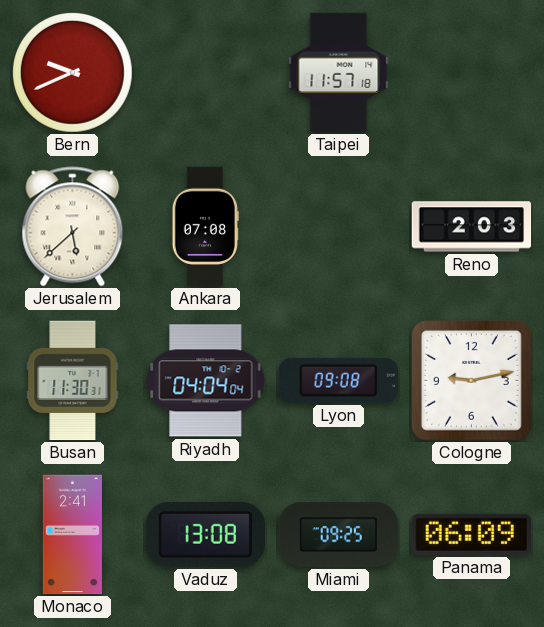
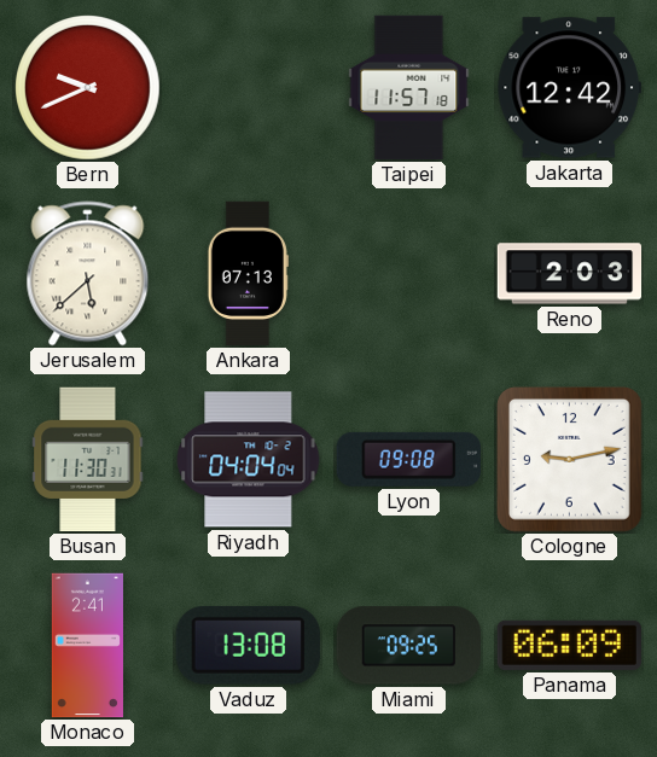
Jakarta: none -> 12:42
Ankara: 07:08 -> 07:13
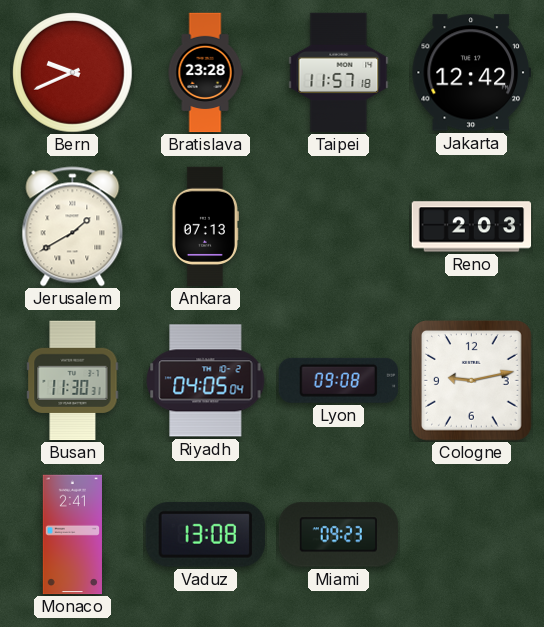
Bratislava: none -> 23:28
Jerusalem: 5:38 -> 1:40
Riyadh: 04:04 -> 04:05
Miami: 09:25 -> 09:23
Panama: 06:09 -> none
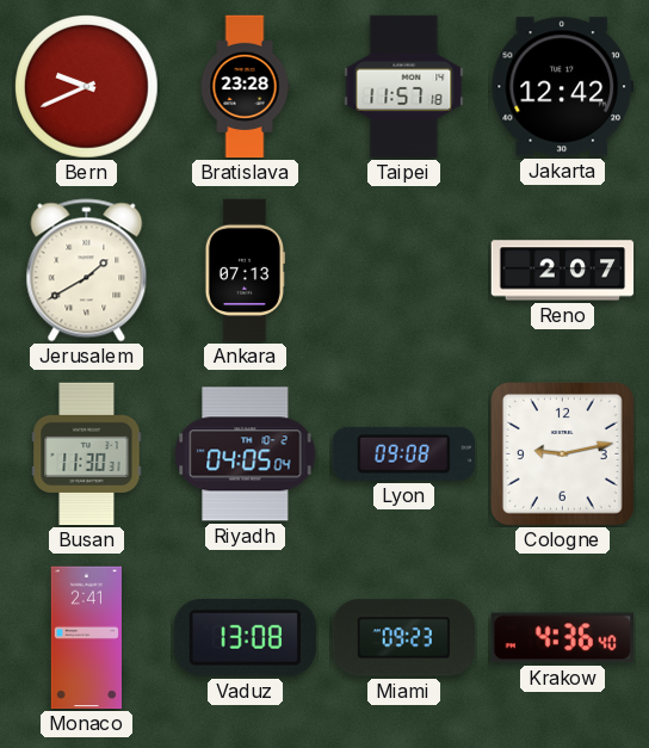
Reno: 2:03 -> 2:07
Krakow: none -> 4:36
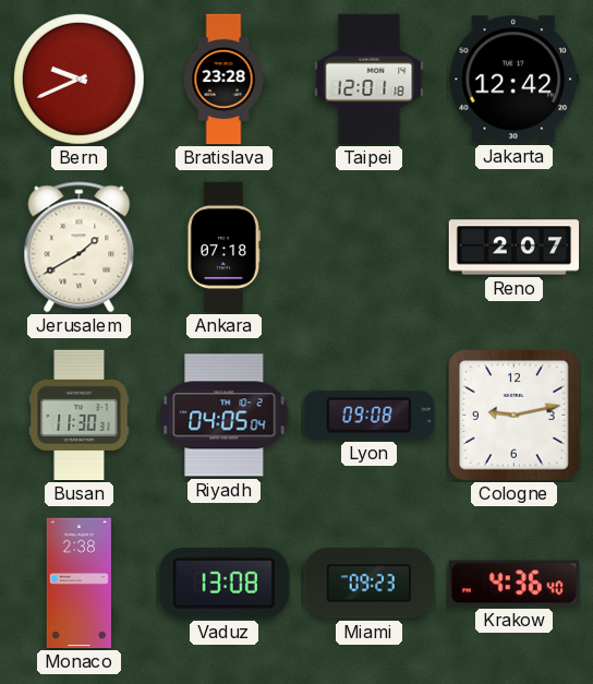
Taipei: 11:57 -> 12:01
Ankara: 07:13 -> 07:18
Monaco: 2:41 -> 2:38
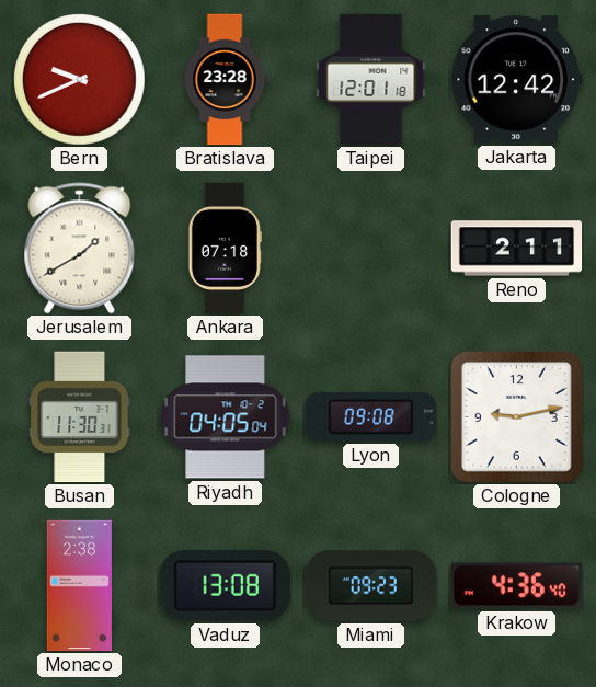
Reno: 2:07 -> 2:11
